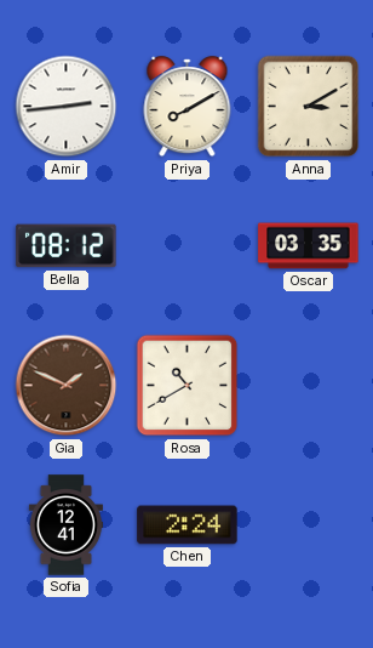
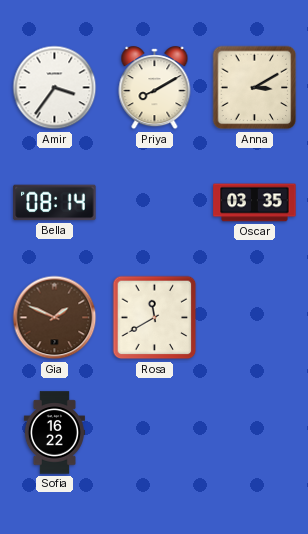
Amir: 2:44 -> 3:36
Bella: 08:12 -> 08:14
Rosa: 10:40 -> 11:40
Sofia: 12:41 -> 16:22
Chen: 2:24 -> none
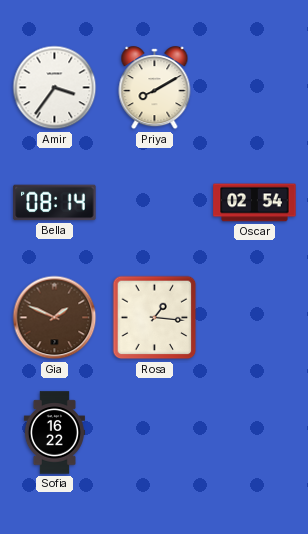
Anna: 3:10 -> none
Oscar: 03:35 -> 02:54
Rosa: 11:40 -> 1:16
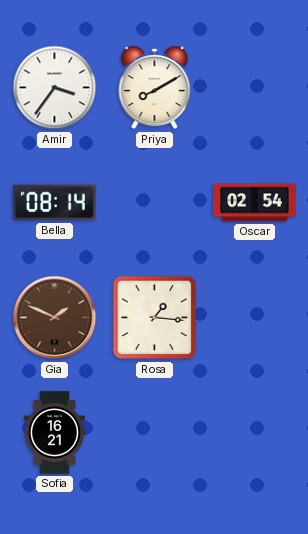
Sofia: 16:22 -> 16:21
